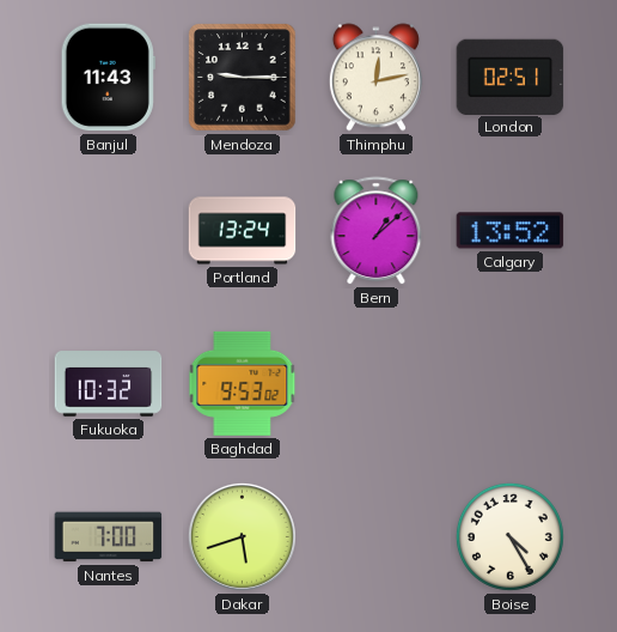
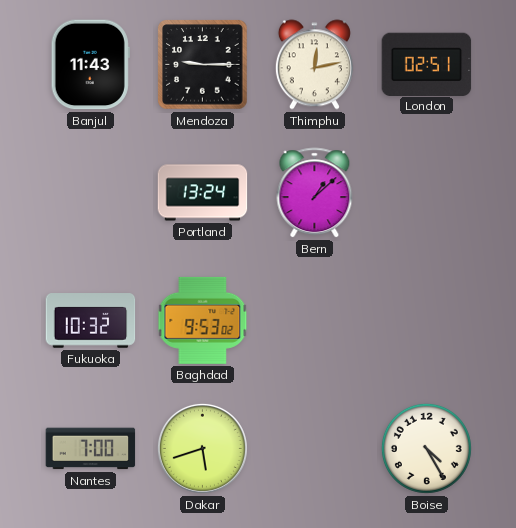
Calgary: 13:52 -> none
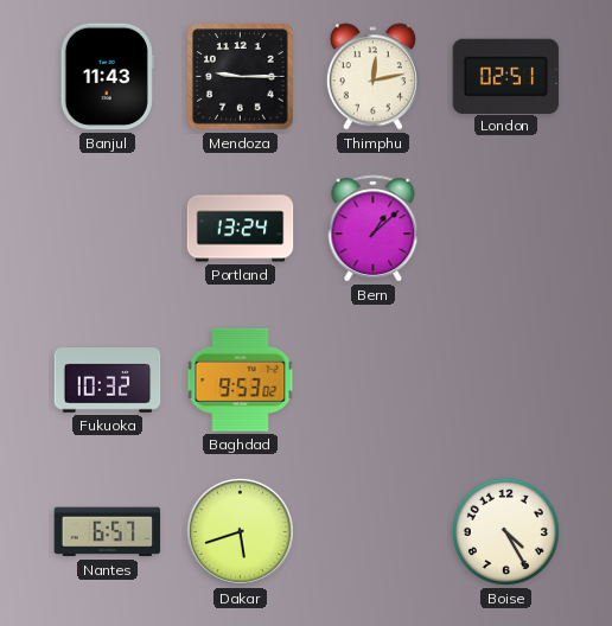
Nantes: 7:00 -> 6:57
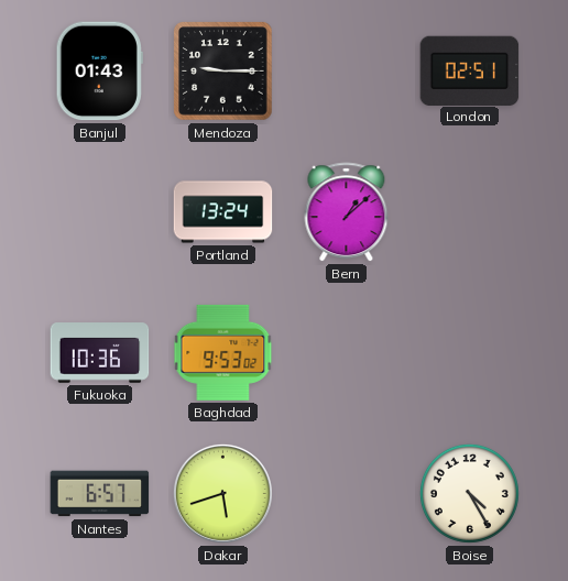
Banjul: 11:43 -> 01:43
Thimphu: 12:13 -> none
Fukuoka: 10:32 -> 10:36
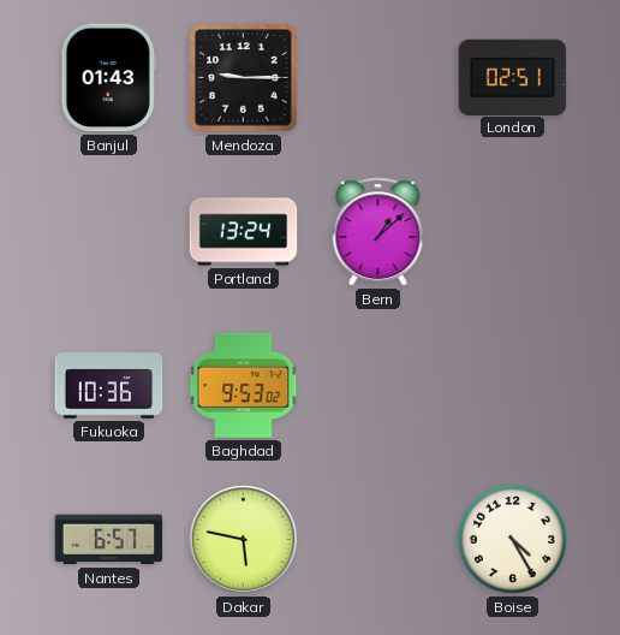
Dakar: 5:42 -> 5:47
